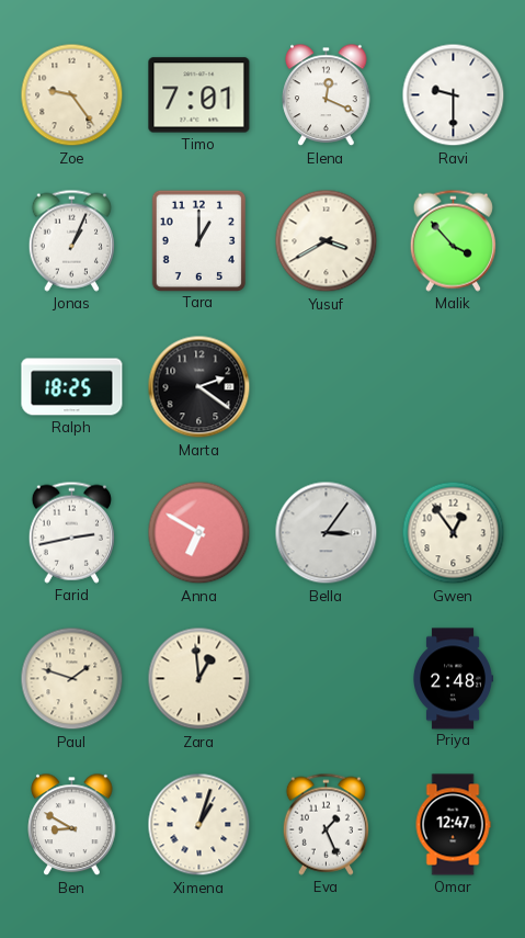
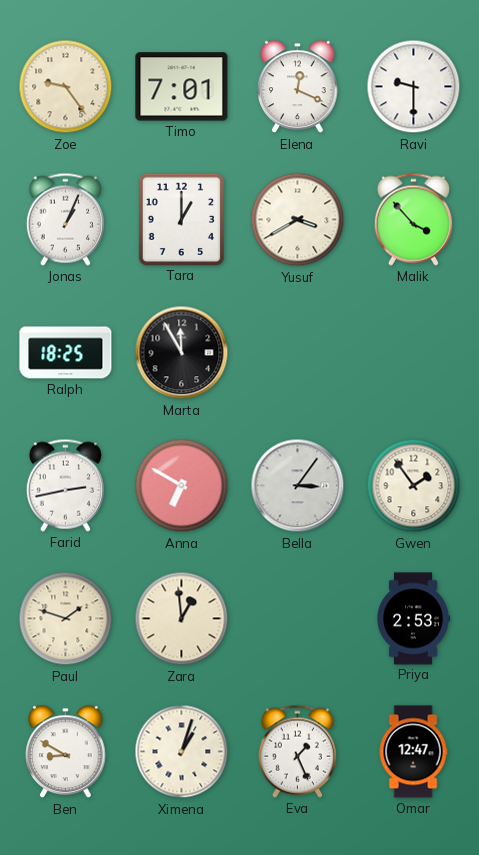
Marta: 2:21 -> 11:55
Gwen: 12:54 -> 1:54
Priya: 2:48 -> 2:53
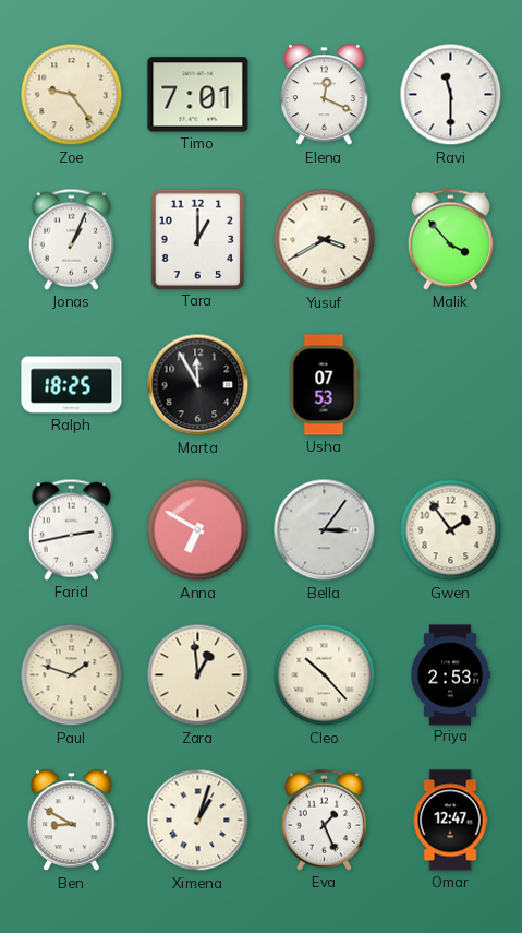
Ravi: 9:30 -> 11:30
Usha: none -> 07:53
Cleo: none -> 10:23
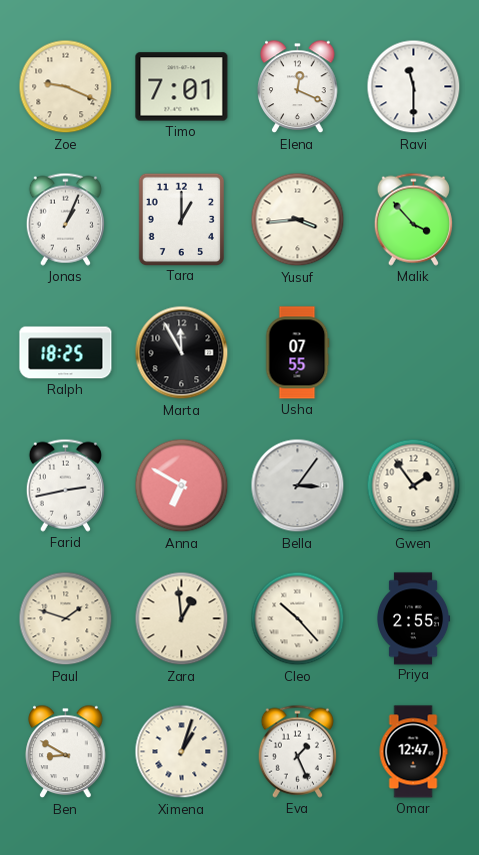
Zoe: 9:24 -> 9:19
Yusuf: 3:40 -> 3:44
Usha: 07:53 -> 07:55
Priya: 2:53 -> 2:55
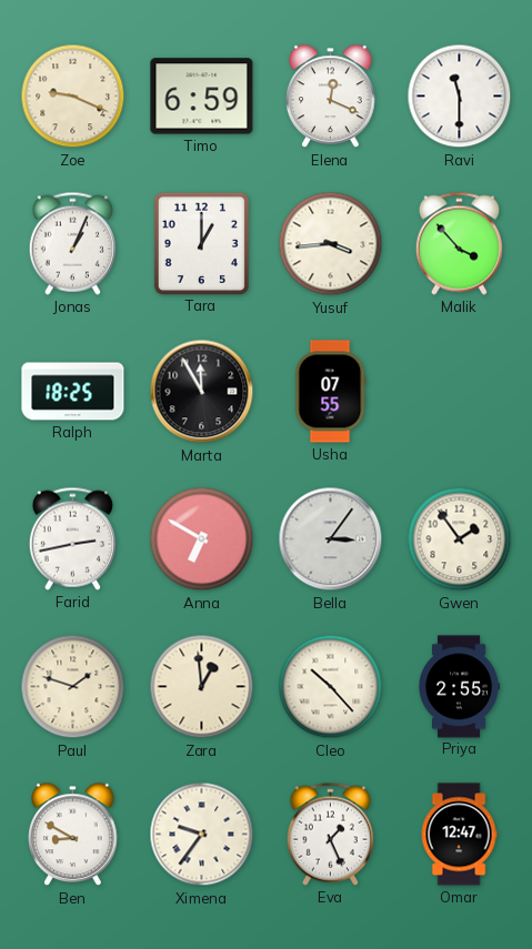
Timo: 7:01 -> 6:59
Ximena: 1:03 -> 9:36
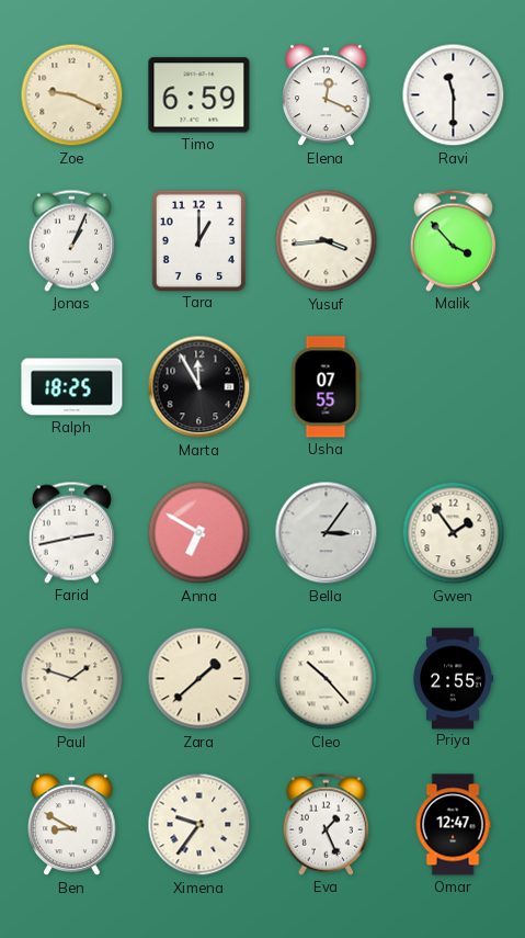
Zara: 12:59 -> 1:38
